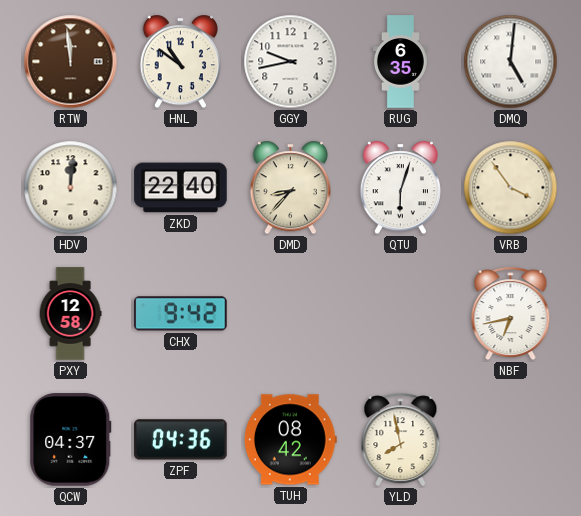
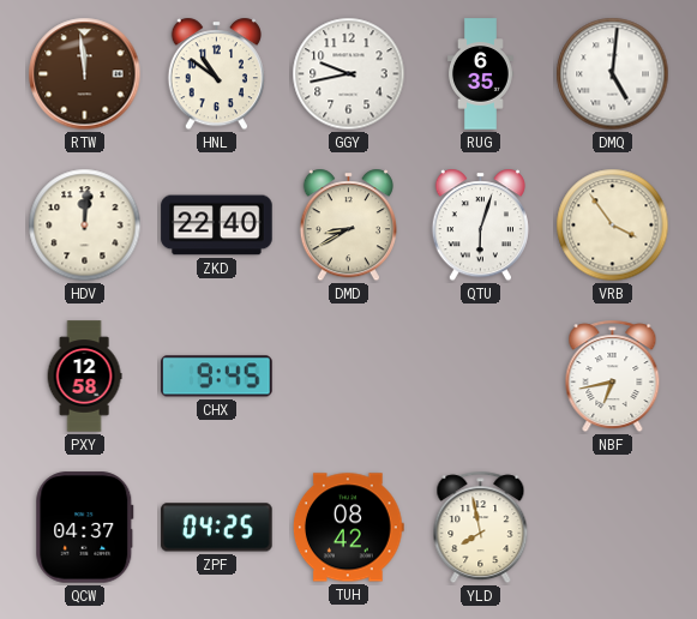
DMD: 8:37 -> 8:40
CHX: 9:42 -> 9:45
ZPF: 04:36 -> 04:25
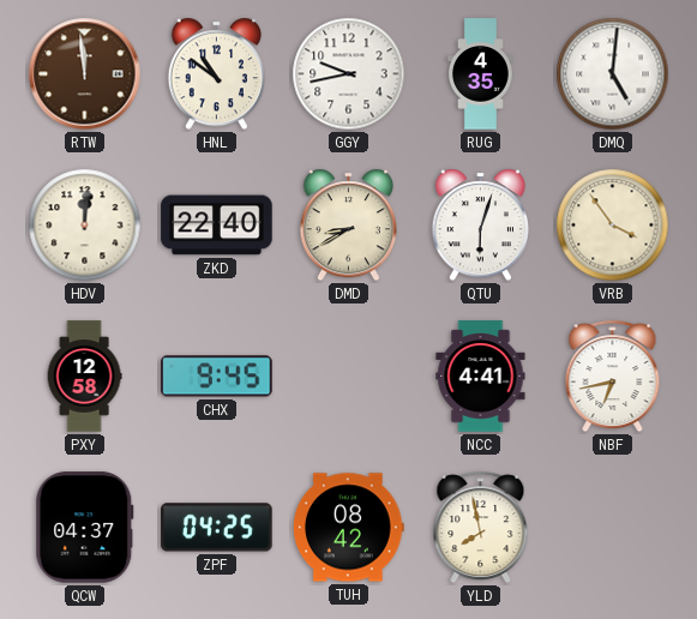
RUG: 6:35 -> 4:35
NCC: none -> 4:41
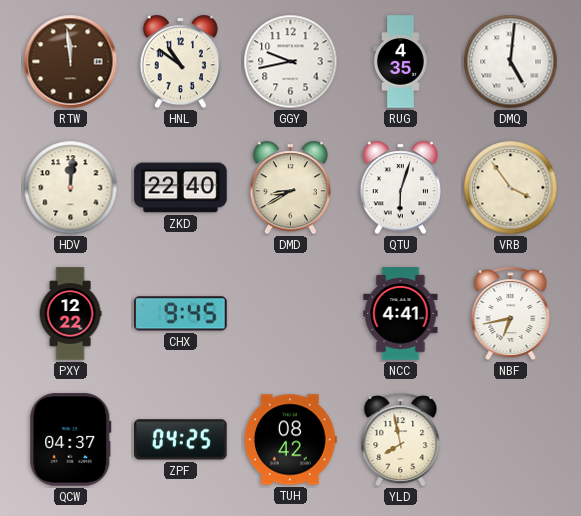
PXY: 12:58 -> 12:22
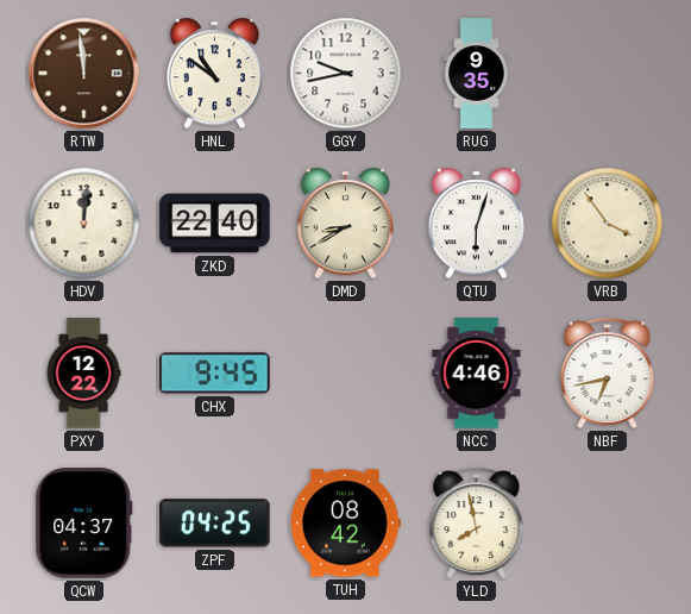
RUG: 4:35 -> 9:35
DMQ: 5:01 -> none
NCC: 4:41 -> 4:46
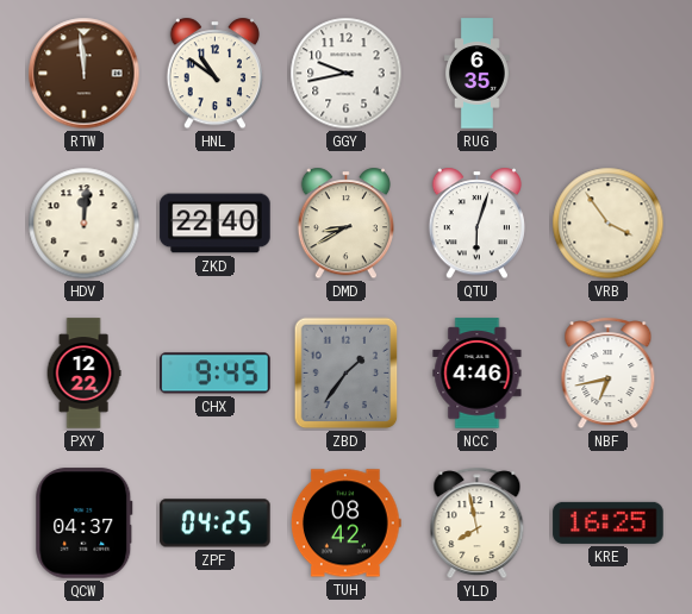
RUG: 9:35 -> 6:35
ZBD: none -> 1:36
KRE: none -> 16:25
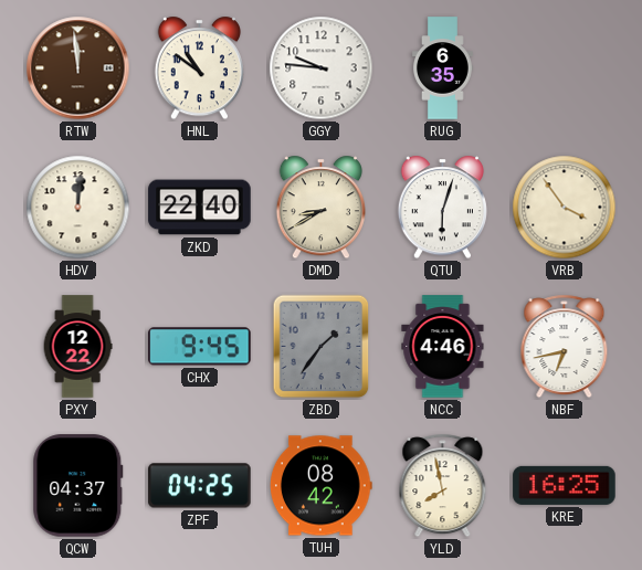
GGY: 9:43 -> 9:46
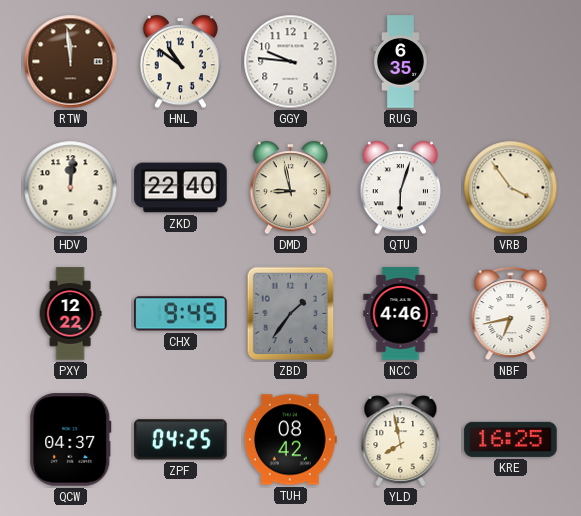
DMD: 8:40 -> 8:58
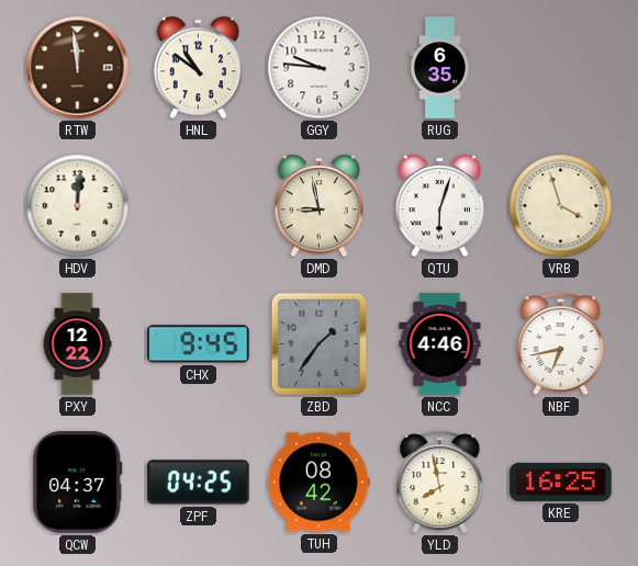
ZKD: 22:40 -> none
VRB: 3:54 -> 3:57
